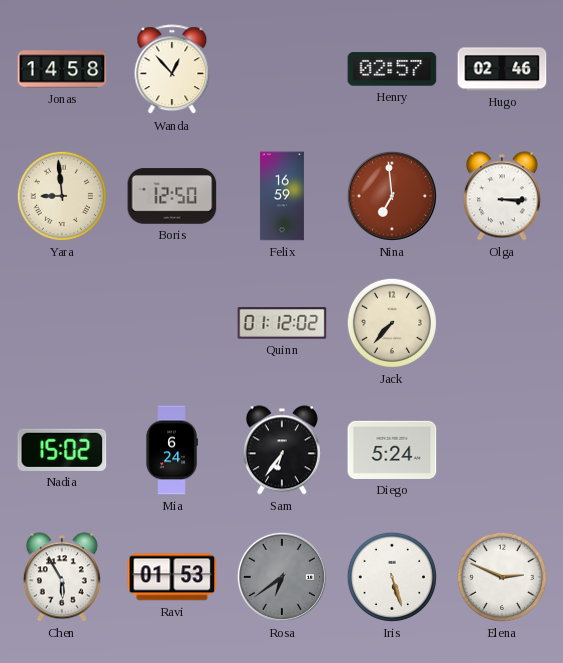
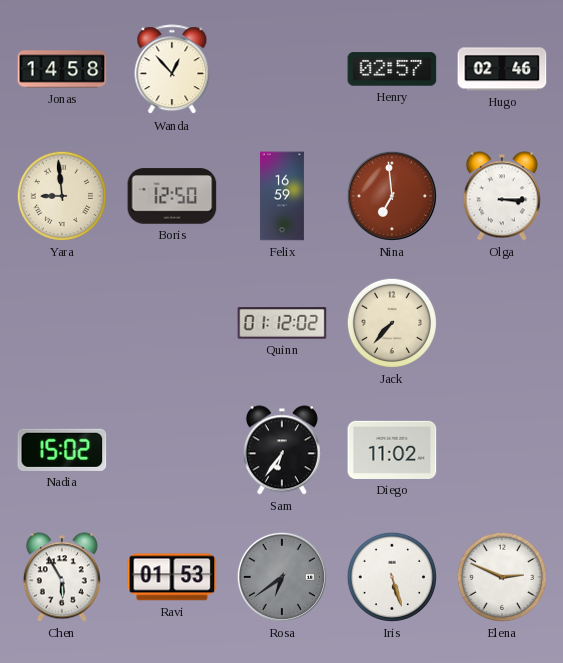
Mia: 6:24 -> none
Diego: 5:24 -> 11:02
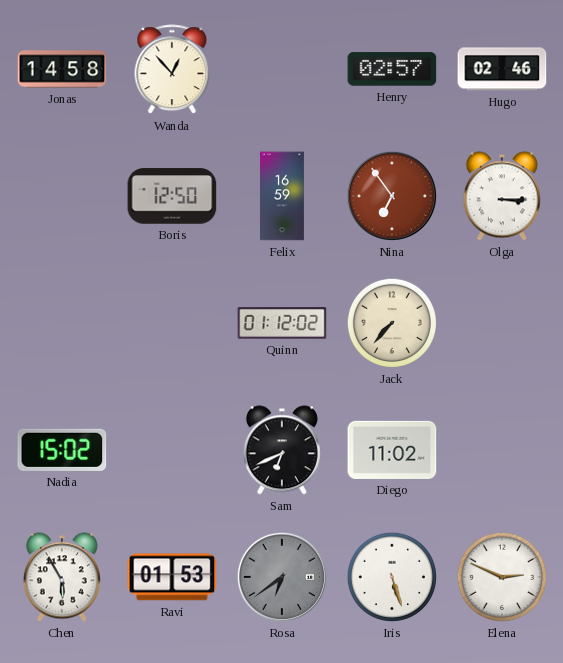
Yara: 8:59 -> none
Nina: 6:59 -> 6:54
Sam: 6:36 -> 6:41
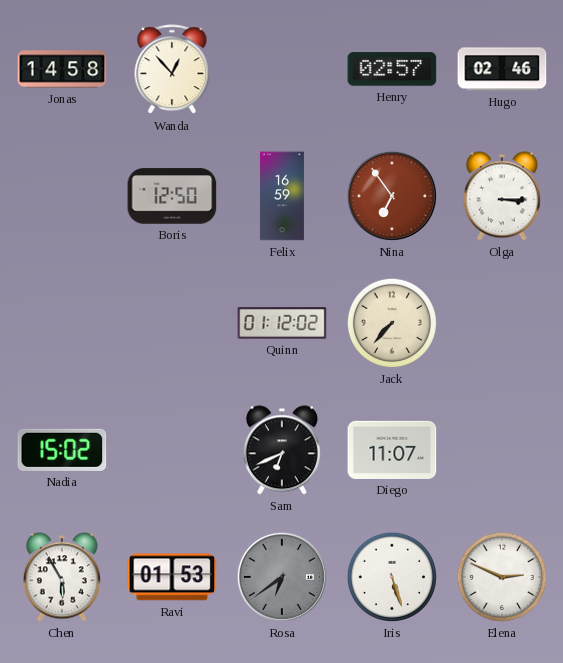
Diego: 11:02 -> 11:07
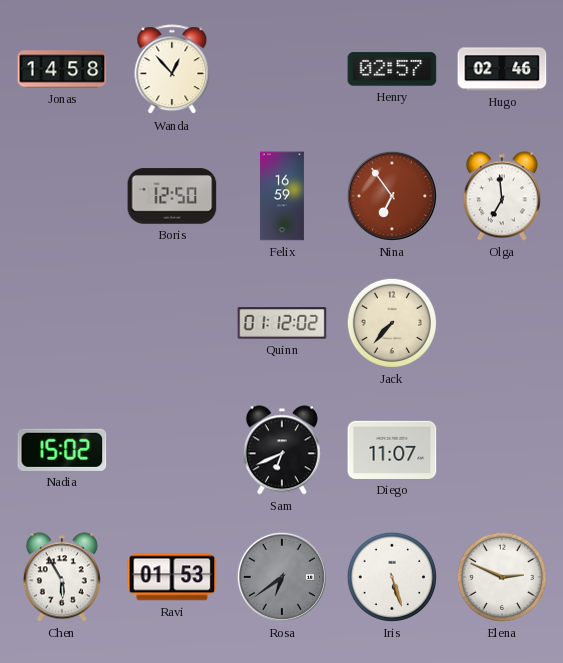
Olga: 3:15 -> 6:59
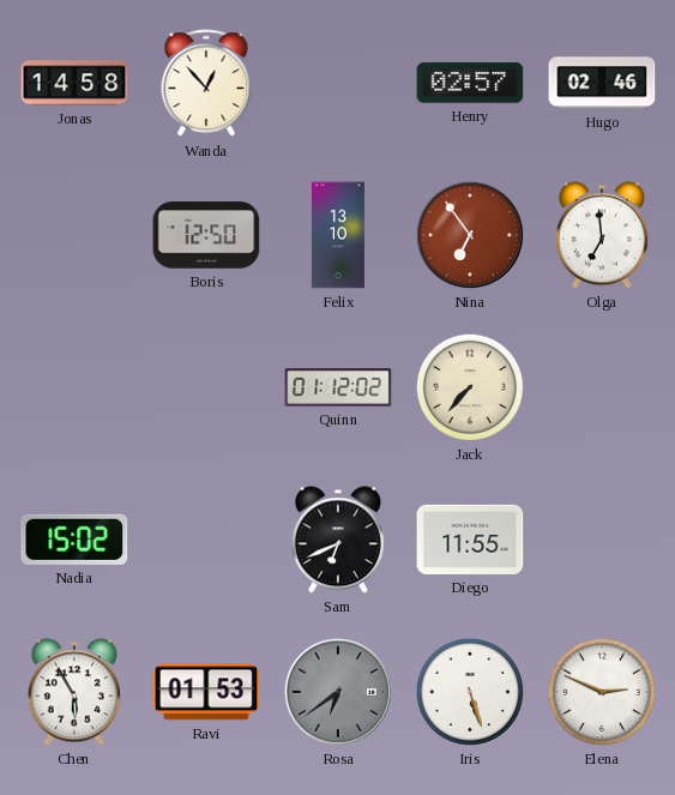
Felix: 16:59 -> 13:10
Diego: 11:07 -> 11:55
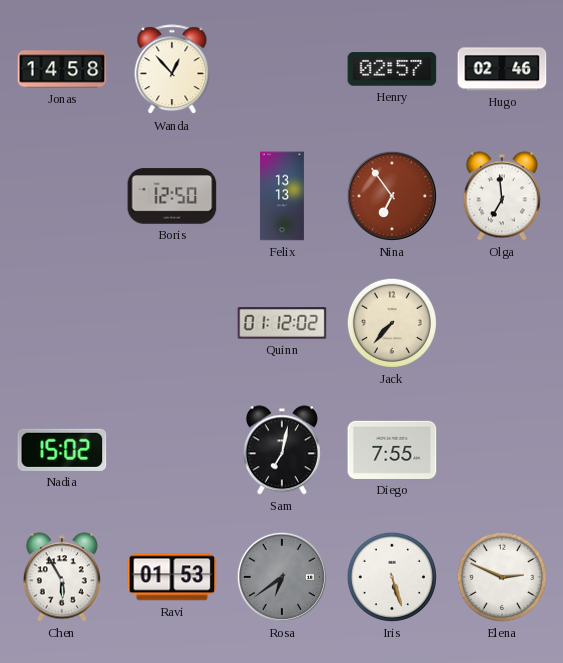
Felix: 13:10 -> 13:13
Sam: 6:41 -> 7:02
Diego: 11:55 -> 7:55
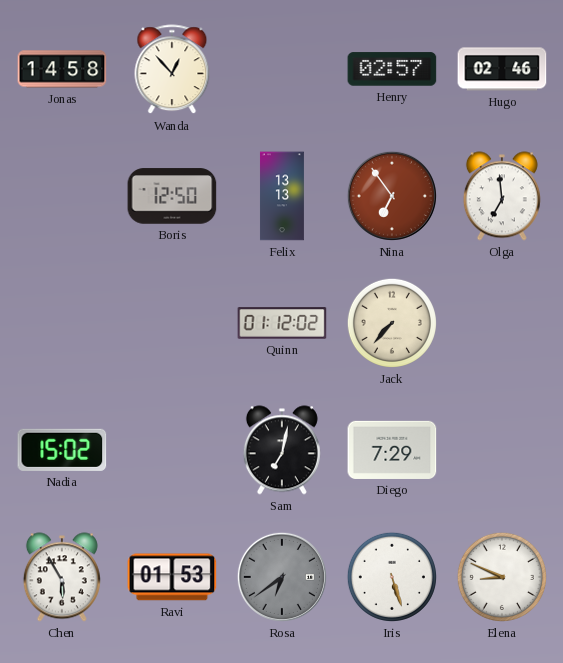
Diego: 7:55 -> 7:29
Elena: 2:49 -> 8:49
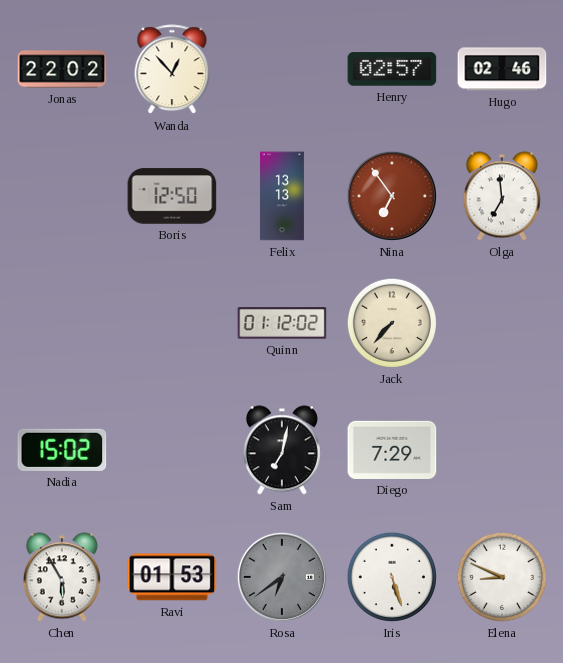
Jonas: 14:58 -> 22:02
